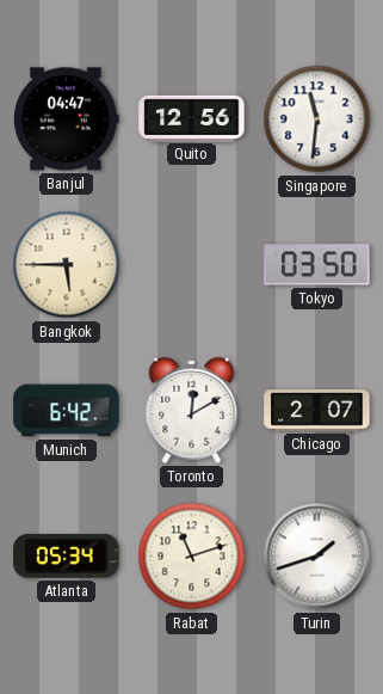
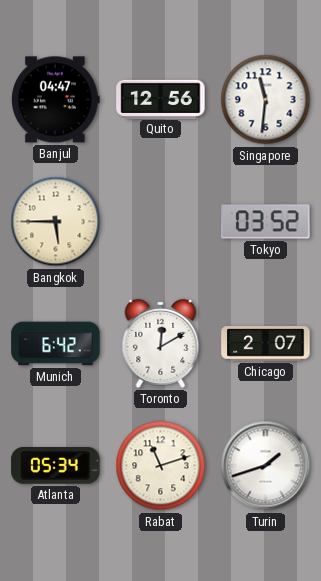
Tokyo: 03:50 -> 03:52
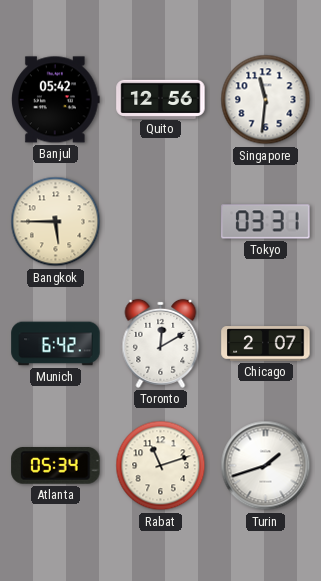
Banjul: 04:47 -> 05:42
Tokyo: 03:52 -> 03:31
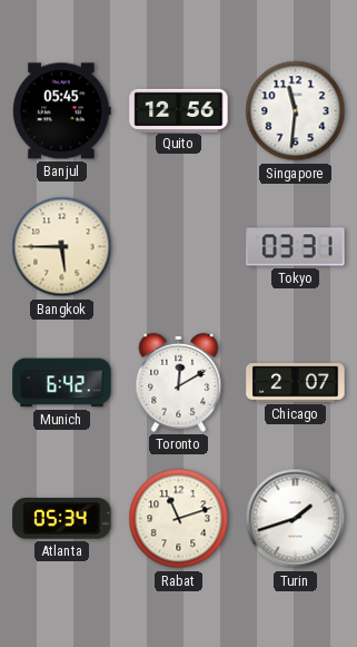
Banjul: 05:42 -> 05:45
